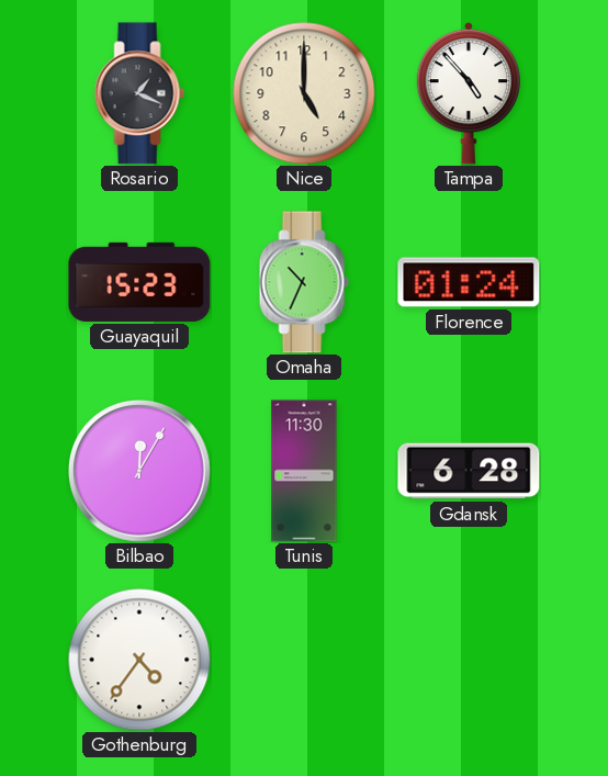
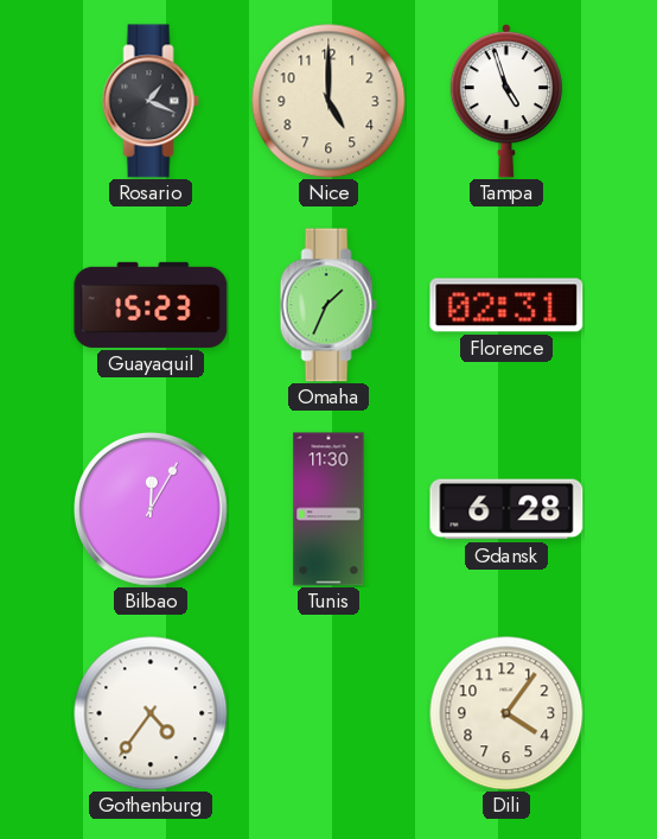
Tampa: 4:53 -> 4:57
Omaha: 10:34 -> 1:34
Florence: 01:24 -> 02:31
Dili: none -> 4:06
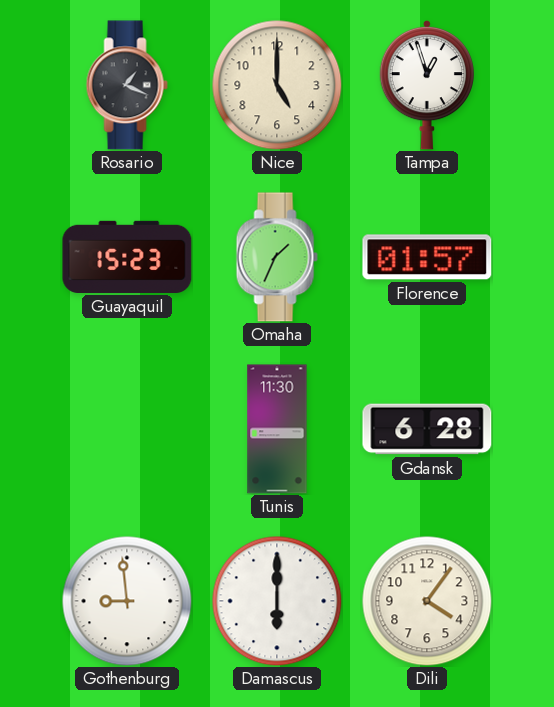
Tampa: 4:57 -> 12:57
Florence: 02:31 -> 01:57
Bilbao: 12:05 -> none
Gothenburg: 4:36 -> 8:59
Damascus: none -> 6:00
